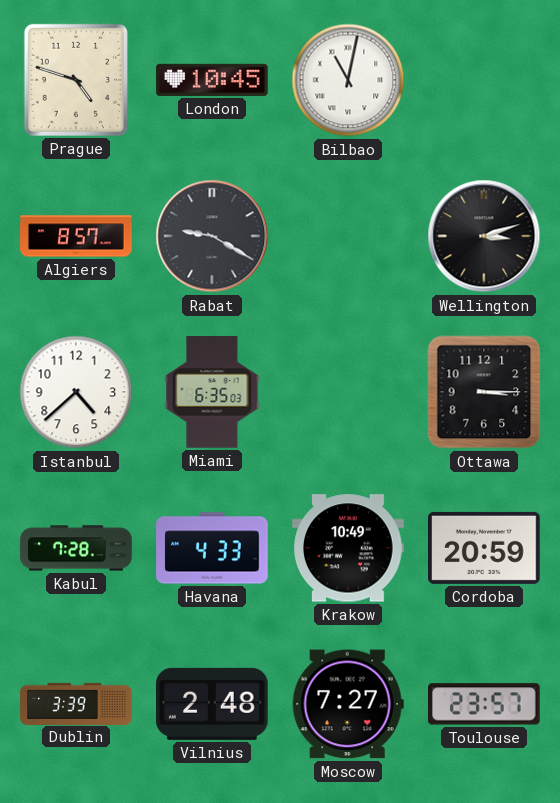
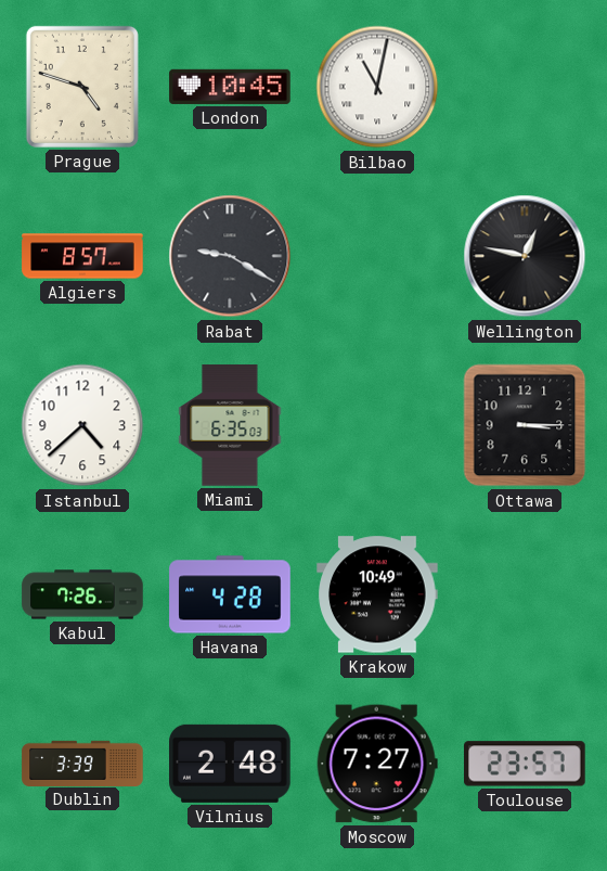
Wellington: 3:12 -> 12:47
Kabul: 7:28 -> 7:26
Havana: 4:33 -> 4:28
Cordoba: 20:59 -> none
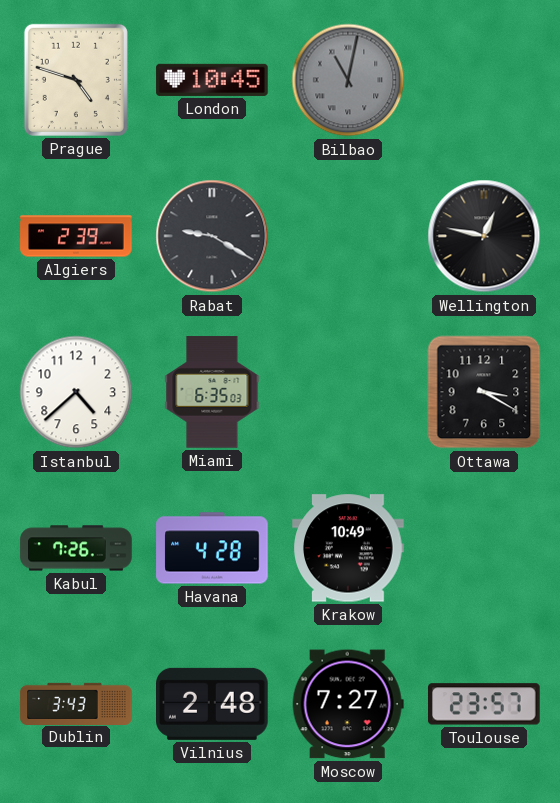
Bilbao dial: white -> grey
Algiers: 8:57 -> 2:39
Ottawa: 3:15 -> 3:20
Dublin: 3:39 -> 3:43
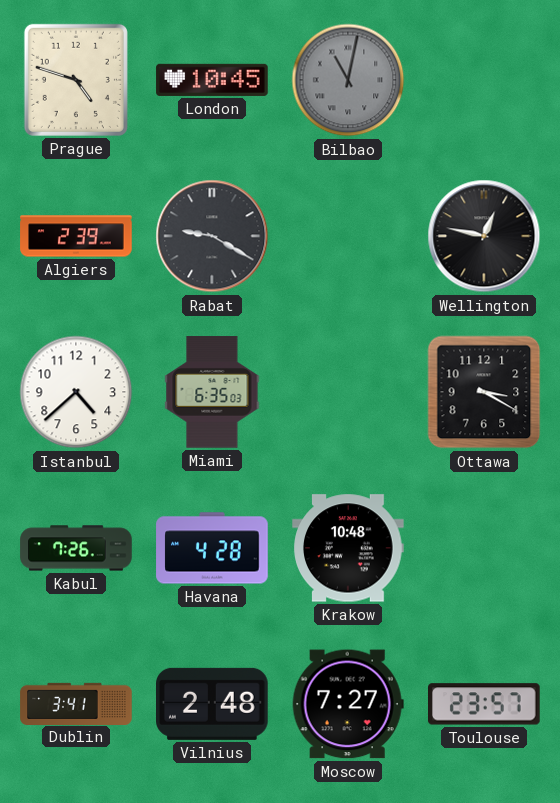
Krakow: 10:49 -> 10:48
Dublin: 3:43 -> 3:41
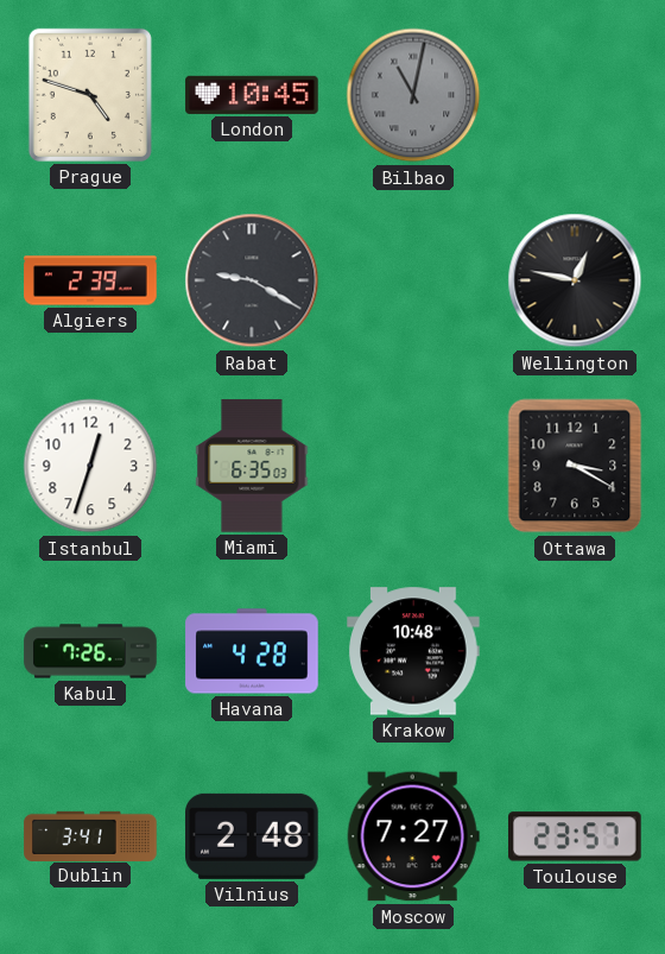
Istanbul: 4:38 -> 12:33
